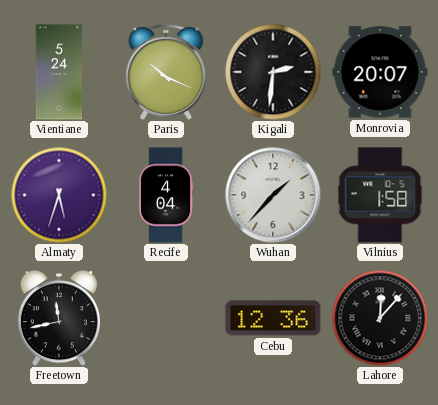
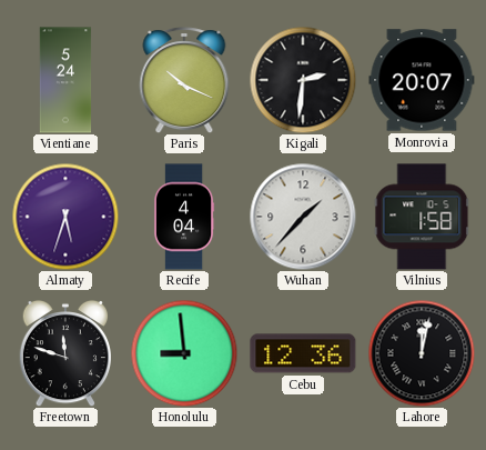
Freetown: 11:43 -> 11:48
Honolulu: none -> 8:59
Lahore: 12:07 -> 12:02
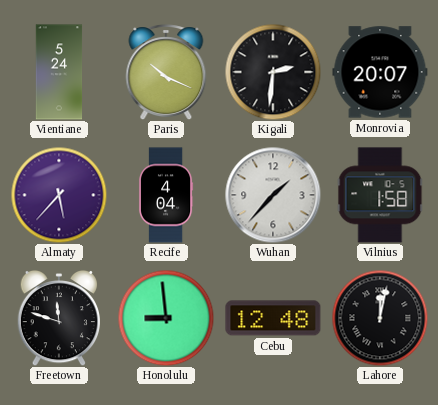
Almaty: 5:33 -> 5:37
Cebu: 12:36 -> 12:48
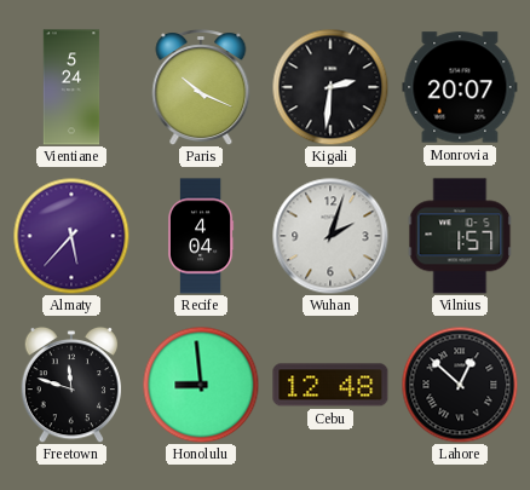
Wuhan: 1:37 -> 2:03
Vilnius: 1:58 -> 1:57
Lahore: 12:02 -> 12:52
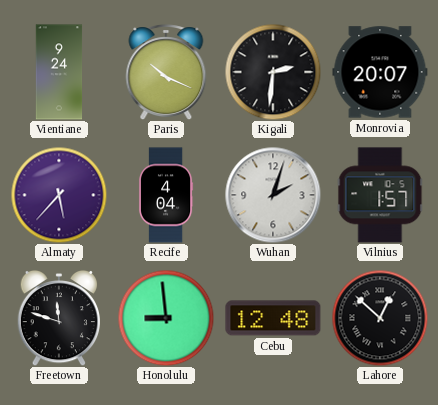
Vientiane: 5:24 -> 9:24
